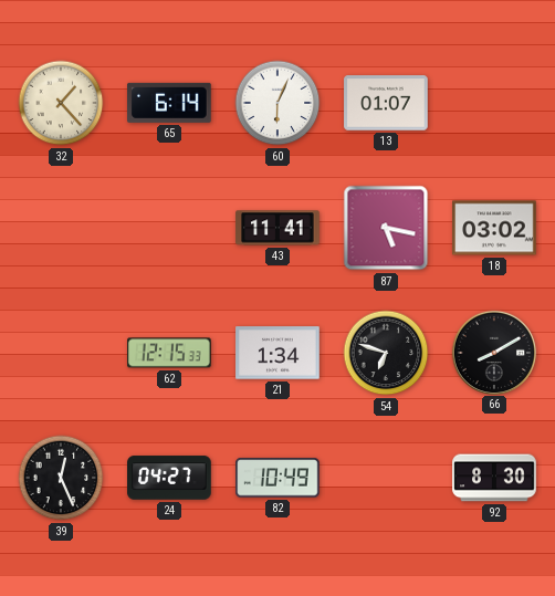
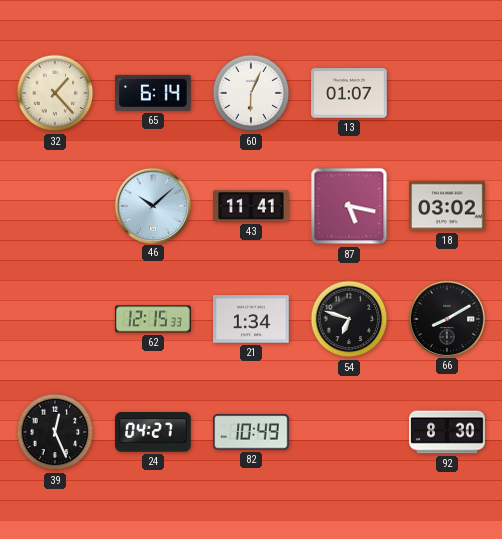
46: none -> 10:08
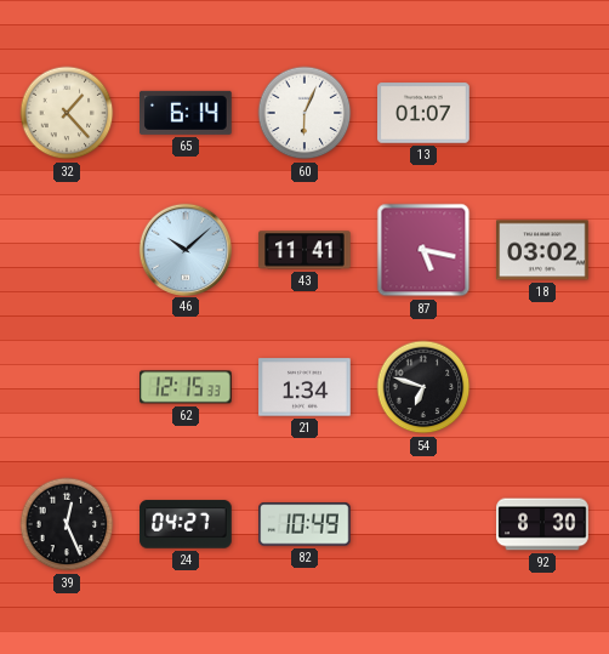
66: 8:10 -> none
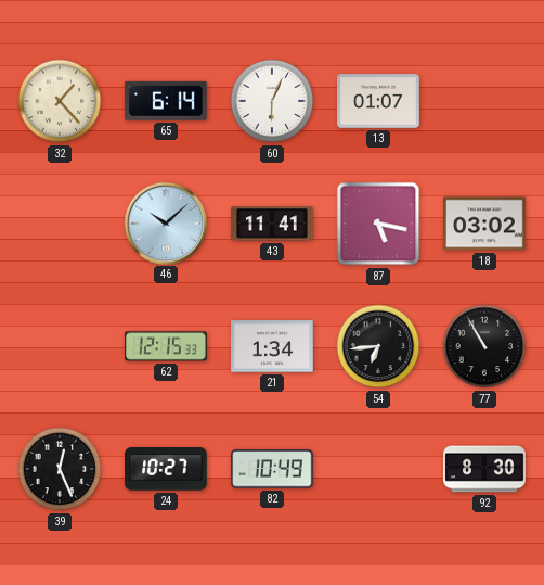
54: 6:48 -> 6:44
77: none -> 10:55
24: 04:27 -> 10:27
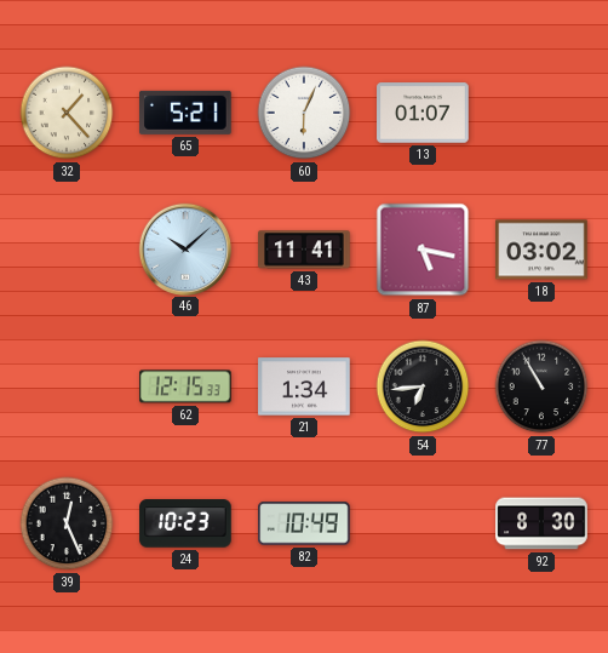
65: 6:14 -> 5:21
24: 10:27 -> 10:23
